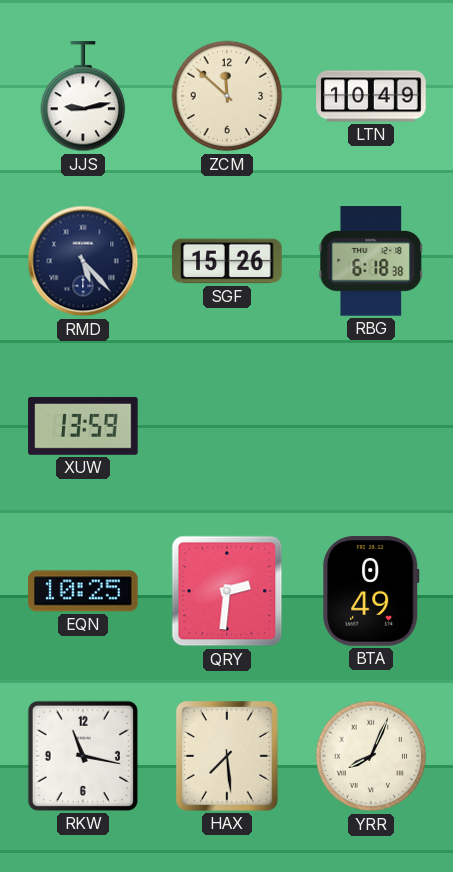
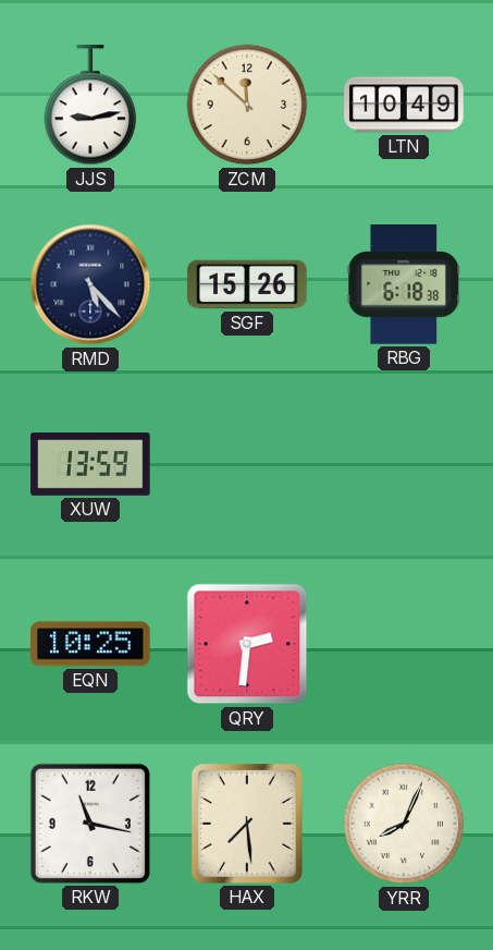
BTA: 0:49 -> none
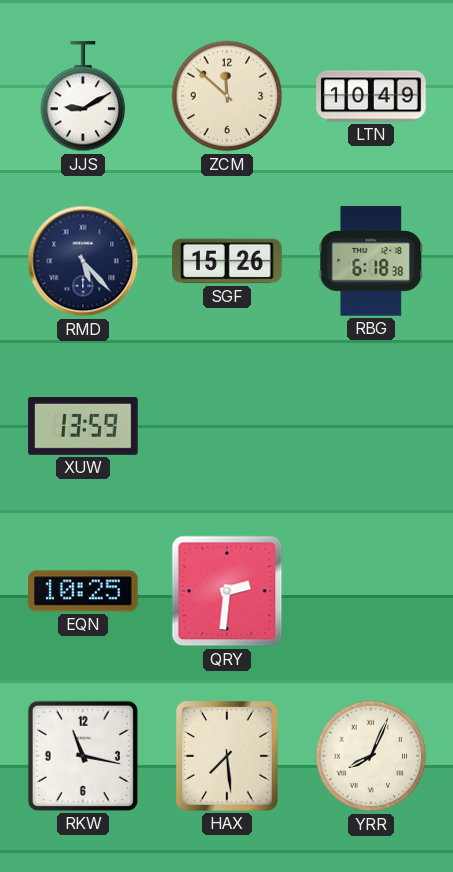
JJS: 9:13 -> 9:10
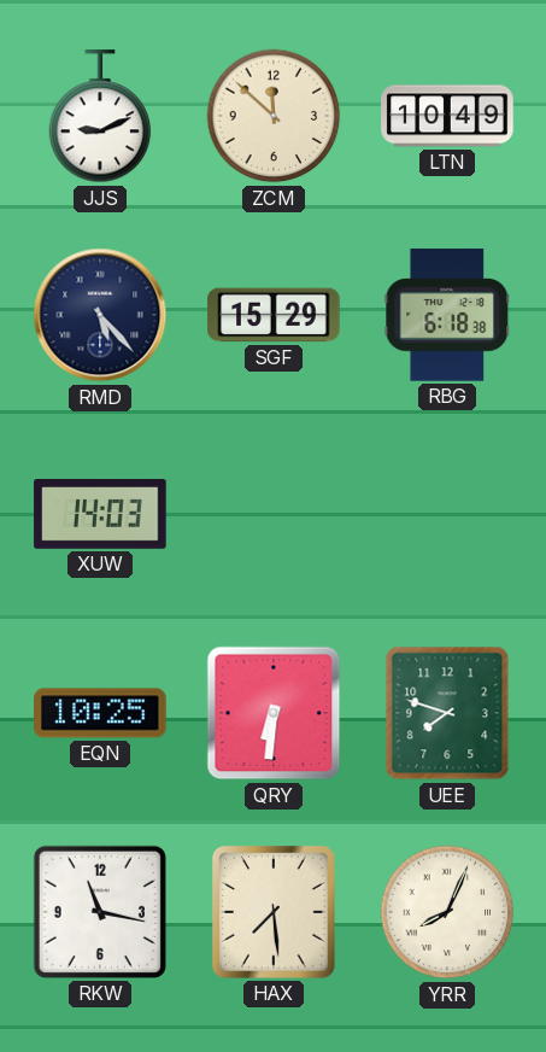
JJS: 9:10 -> 9:11
SGF: 15:26 -> 15:29
XUW: 13:59 -> 14:03
QRY: 2:31 -> 6:31
UEE: none -> 7:48
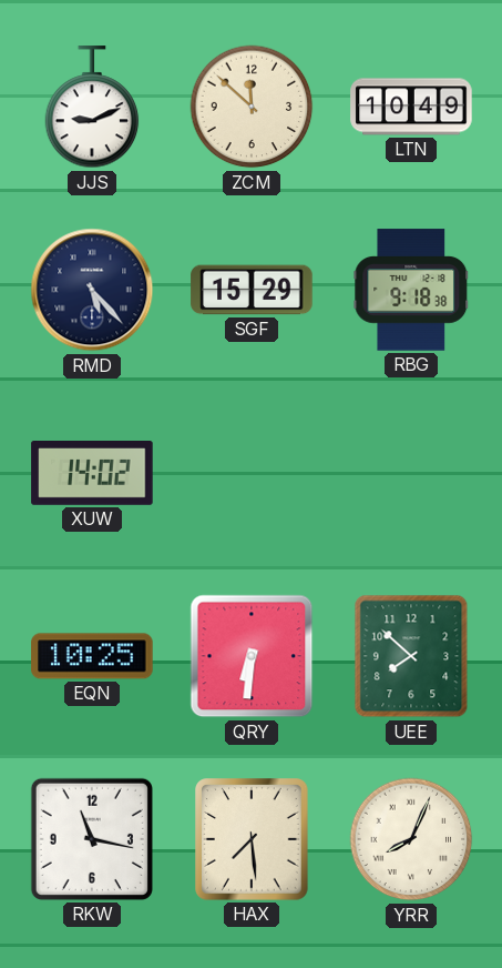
RBG: 6:18 -> 9:18
XUW: 14:03 -> 14:02
UEE: 7:48 -> 7:52
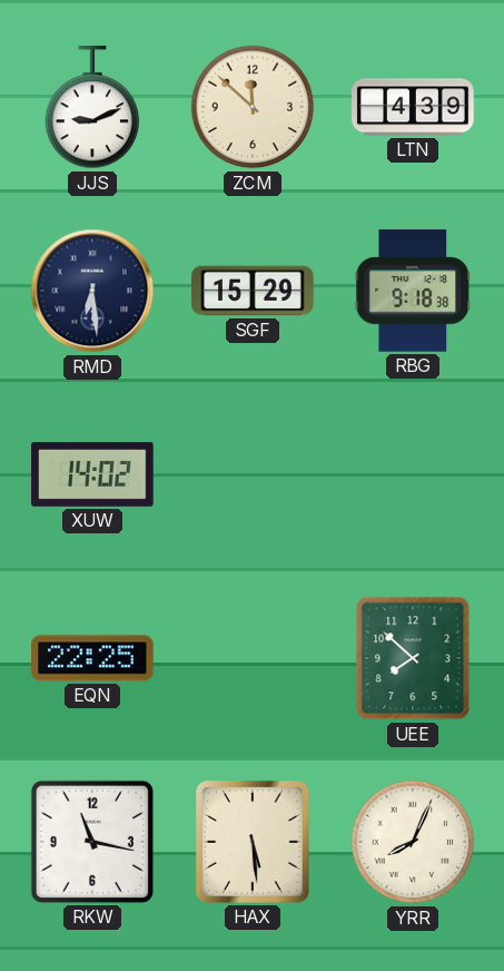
LTN: 10:49 -> 4:39
RMD: 5:23 -> 6:29
EQN: 10:25 -> 22:25
QRY: 6:31 -> none
HAX: 7:29 -> 5:29
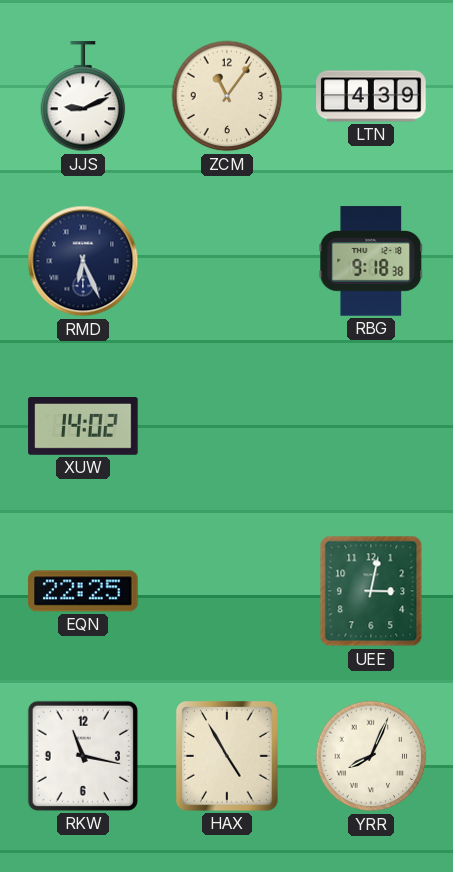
ZCM: 11:52 -> 11:06
RMD: 6:29 -> 6:26
SGF: 15:29 -> none
UEE: 7:52 -> 3:02
HAX: 5:29 -> 4:55
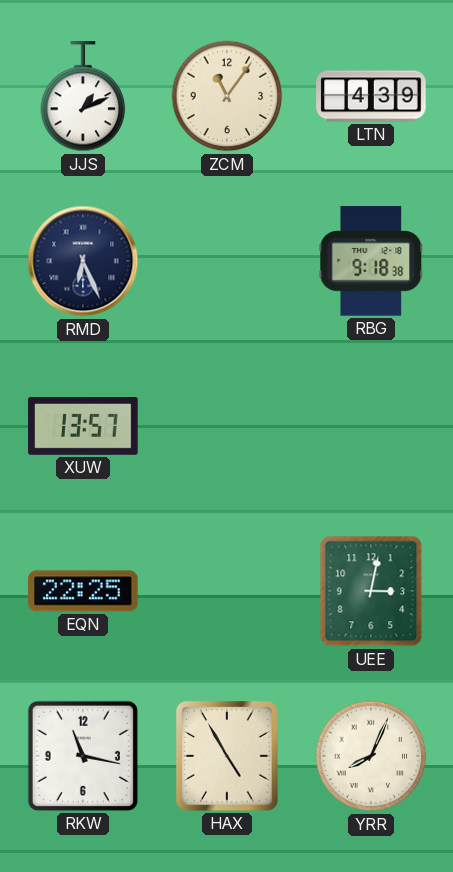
JJS: 9:11 -> 1:11
XUW: 14:02 -> 13:57
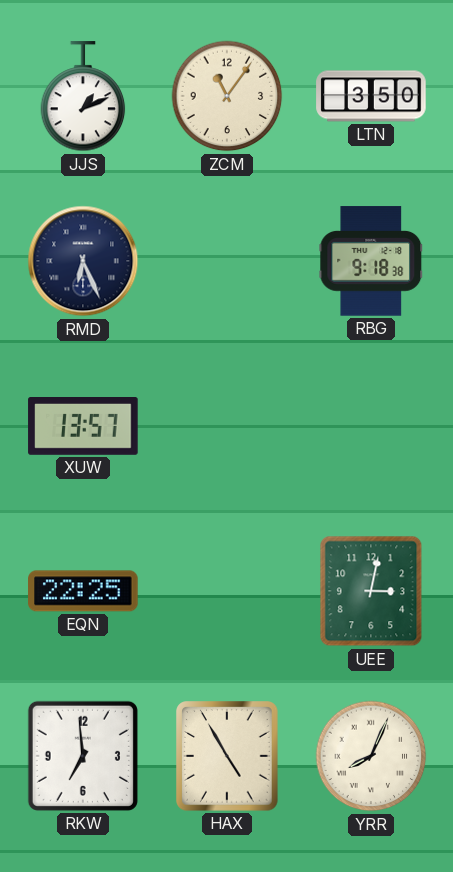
LTN: 4:39 -> 3:50
RKW: 11:17 -> 6:59
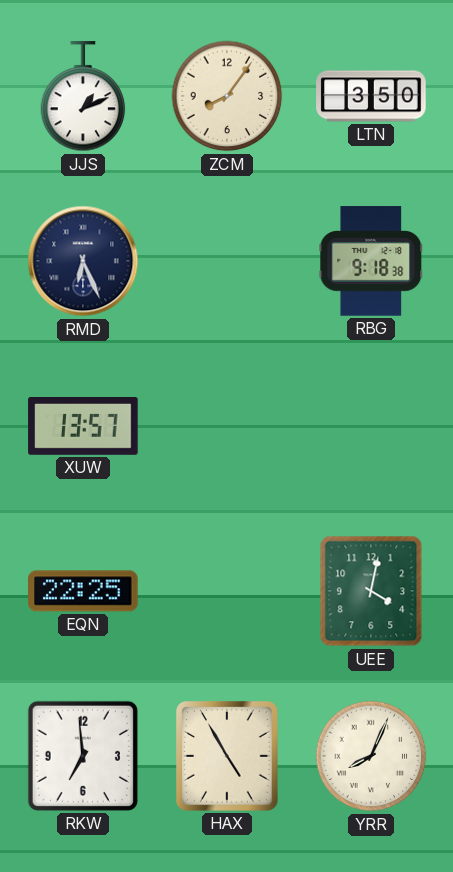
ZCM: 11:06 -> 8:06
UEE: 3:02 -> 4:02
